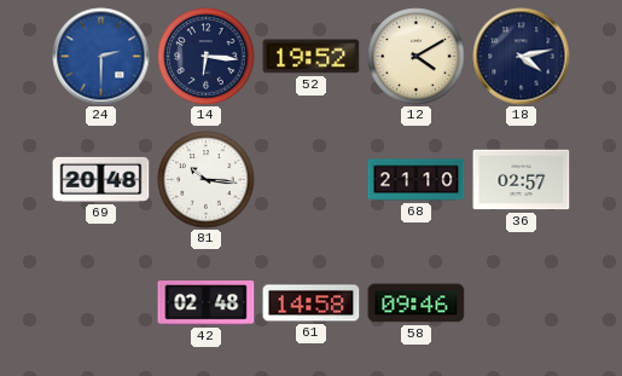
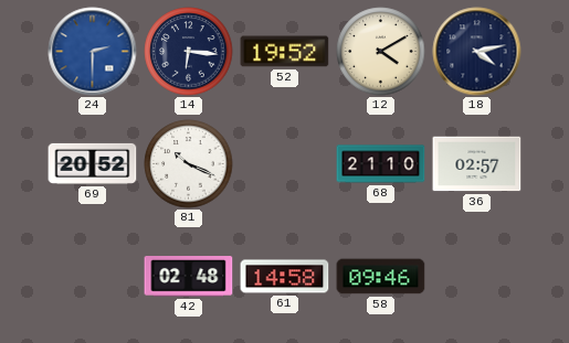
69: 20:48 -> 20:52
81: 10:16 -> 10:19
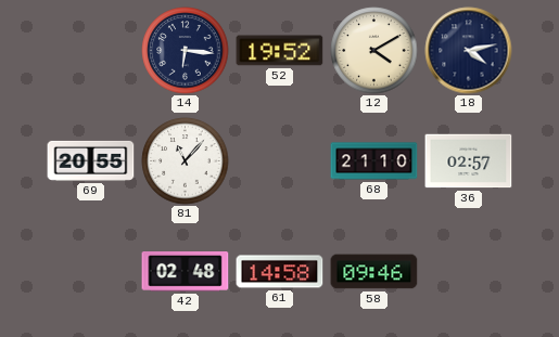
24: 2:30 -> none
69: 20:52 -> 20:55
81: 10:19 -> 11:07
